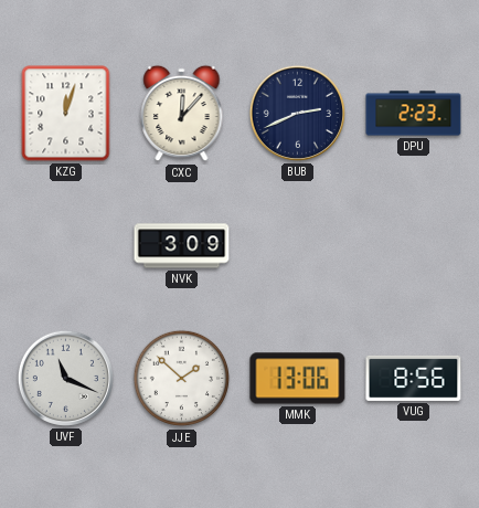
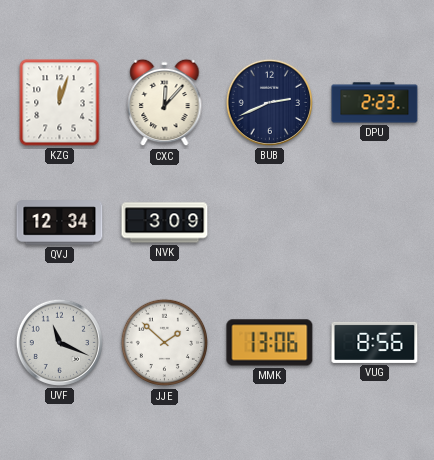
QVJ: none -> 12:34
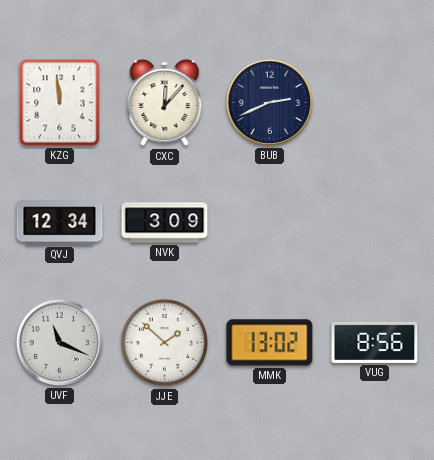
KZG: 12:03 -> 11:59
DPU: 2:23 -> none
MMK: 13:06 -> 13:02
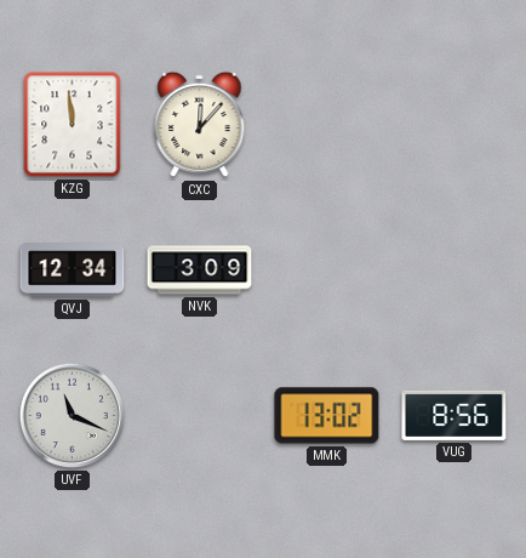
BUB: 2:41 -> none
JJE: 1:52 -> none
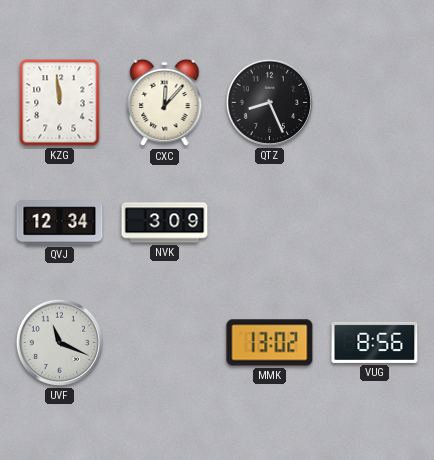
QTZ: none -> 8:26
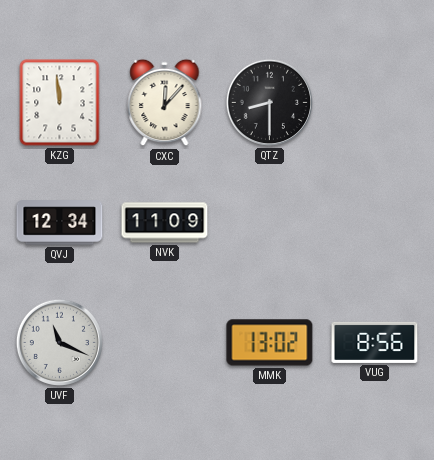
QTZ: 8:26 -> 8:30
NVK: 3:09 -> 11:09
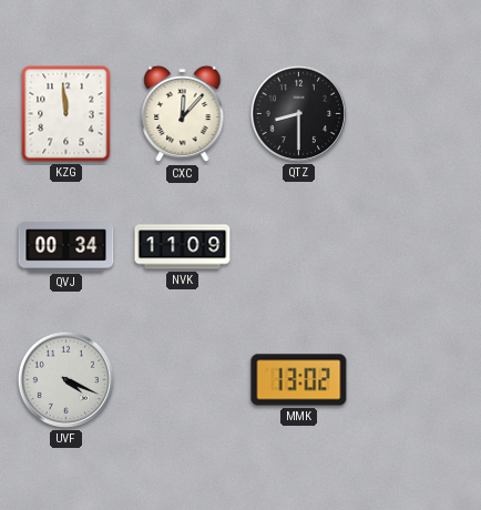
QVJ: 12:34 -> 00:34
UVF: 11:19 -> 4:19
VUG: 8:56 -> none
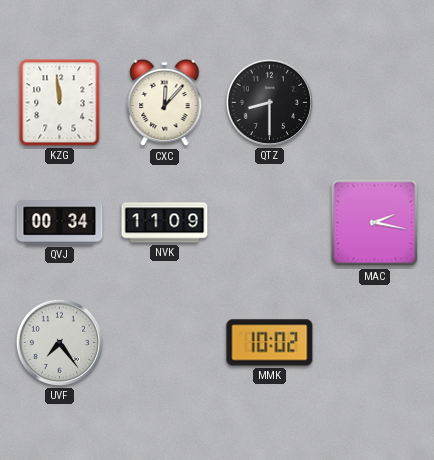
MAC: none -> 2:17
UVF: 4:19 -> 7:24
MMK: 13:02 -> 10:02
